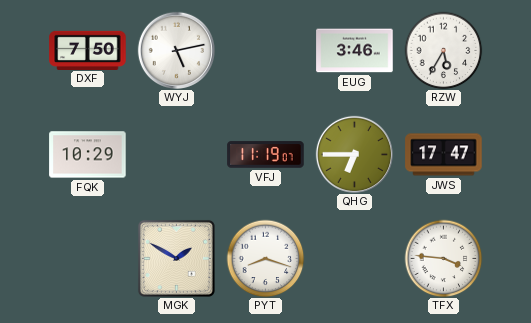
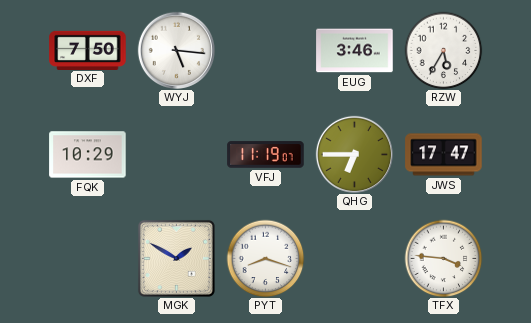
WYJ: 5:13 -> 5:16
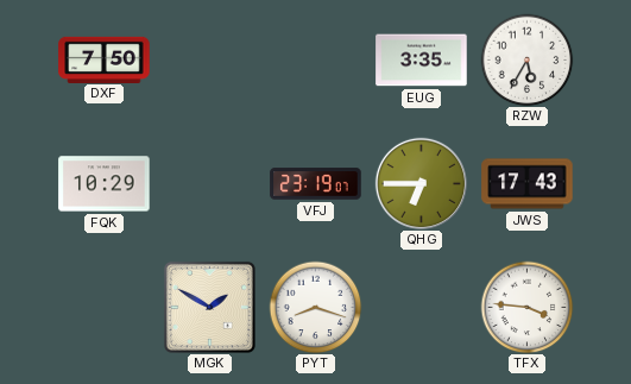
WYJ: 5:16 -> none
EUG: 3:46 -> 3:35
VFJ: 11:19 -> 23:19
JWS: 17:47 -> 17:43
